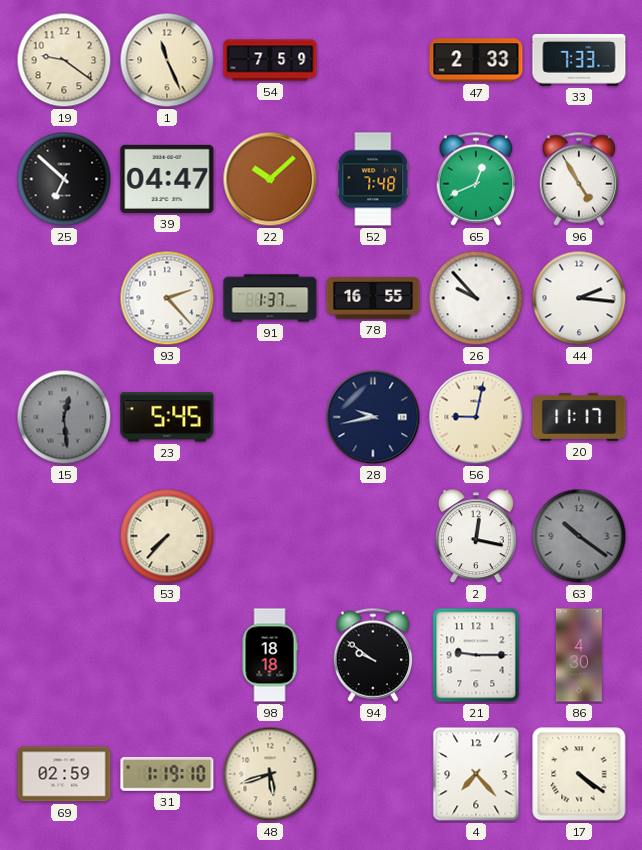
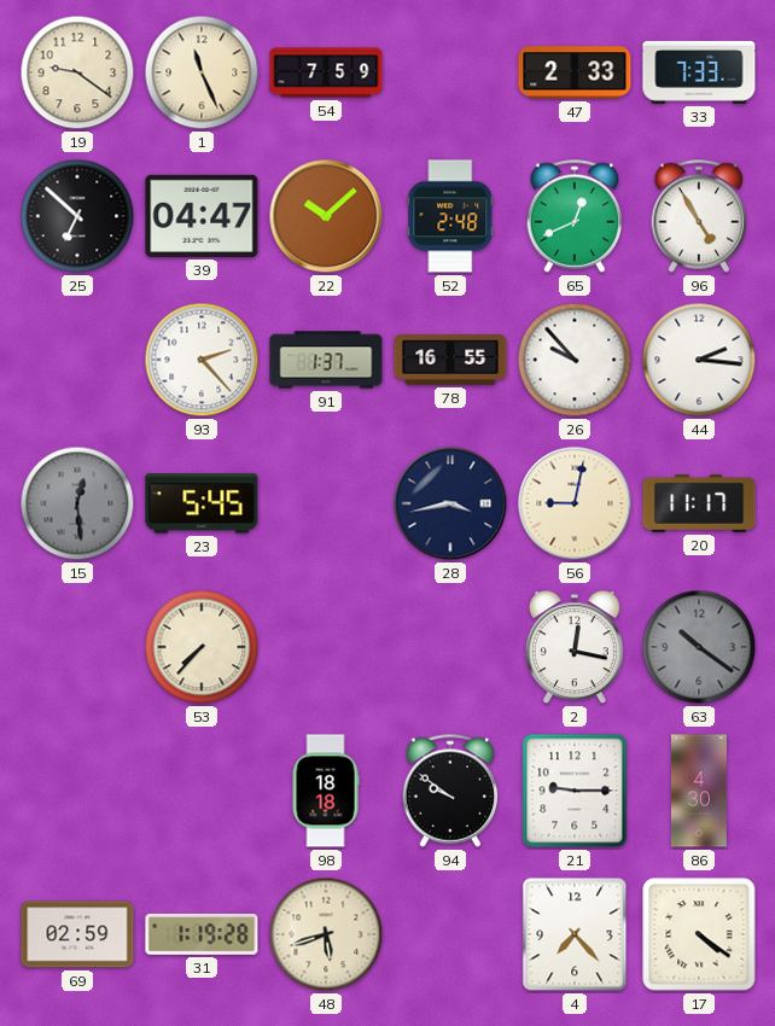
52: 7:48 -> 2:48
28: 9:43 -> 3:43
31: 1:19:10 -> 1:19:28
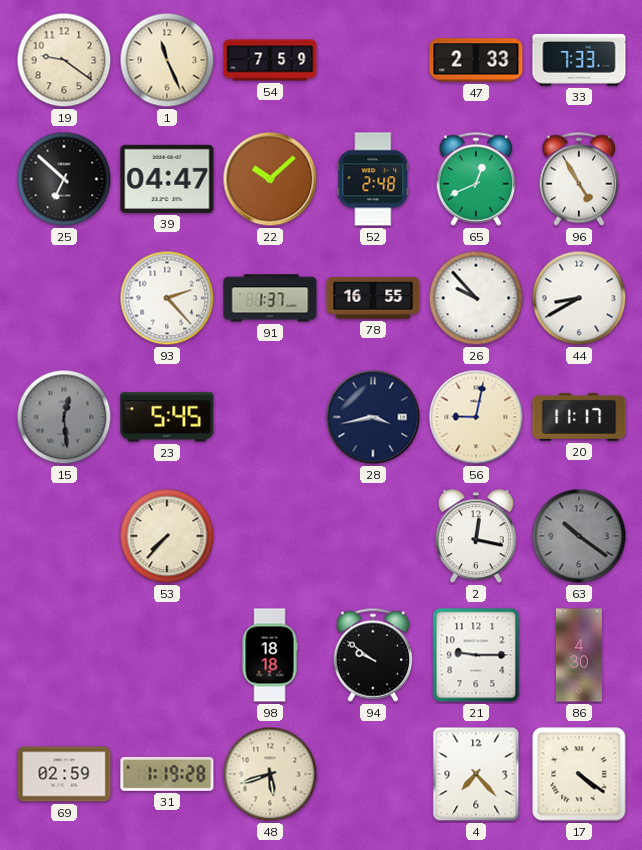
44: 2:16 -> 8:40
